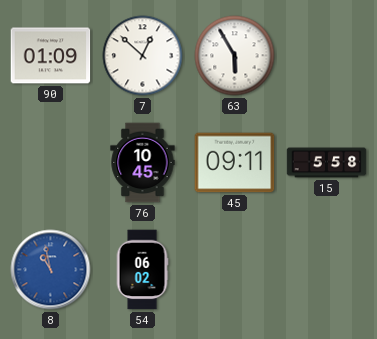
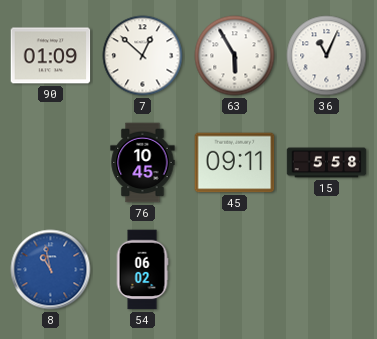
36: none -> 11:04
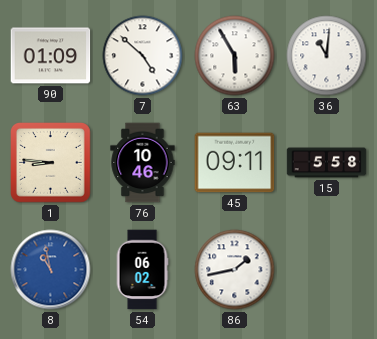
7: 12:52 -> 4:52
36: 11:04 -> 11:01
1: none -> 8:46
76: 10:45 -> 10:46
86: none -> 1:43
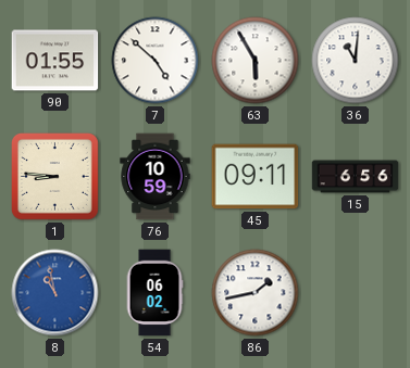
90: 01:09 -> 01:55
76: 10:46 -> 10:59
15: 5:58 -> 6:56
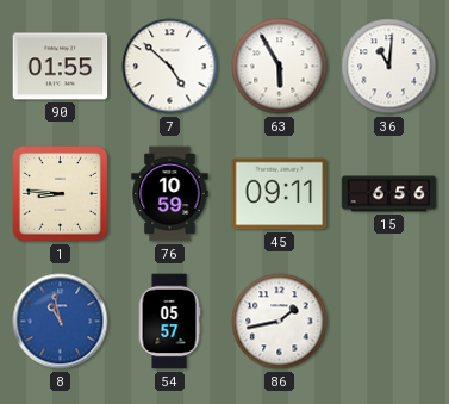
54: 06:02 -> 05:57
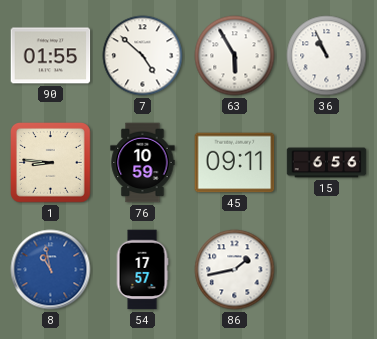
36: 11:01 -> 10:56
54: 05:57 -> 17:57
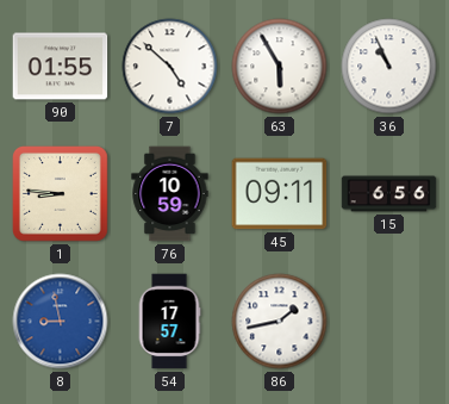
8: 10:58 -> 8:58
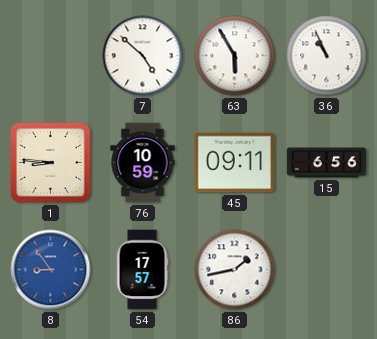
90: 01:55 -> none
8: 8:58 -> 8:54
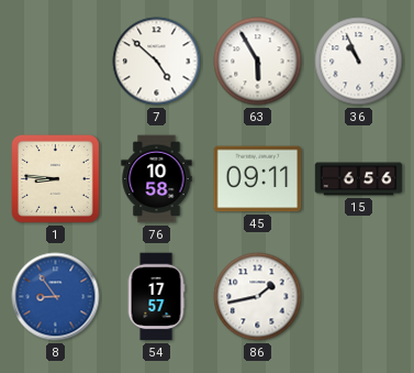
76: 10:59 -> 10:58
